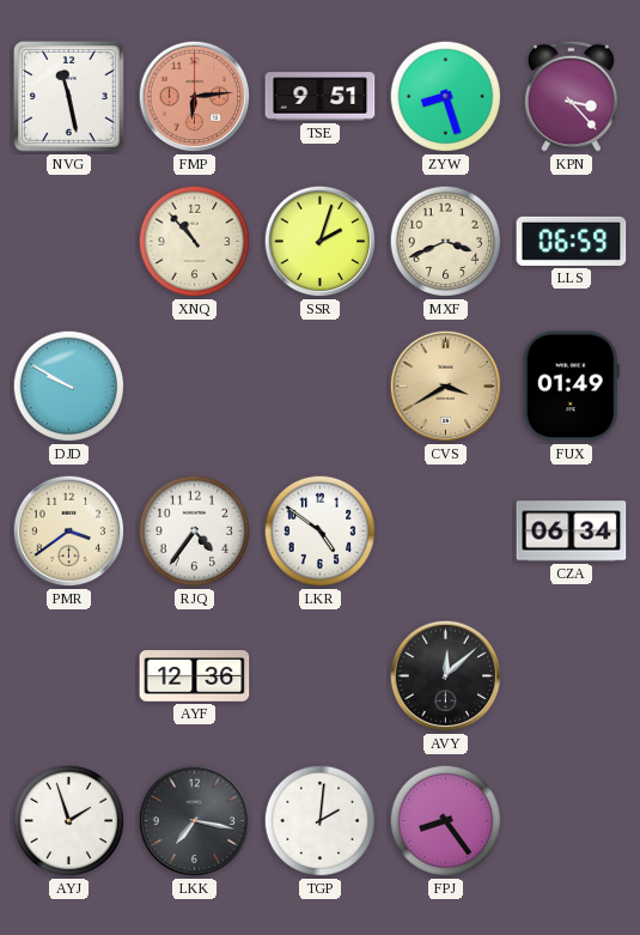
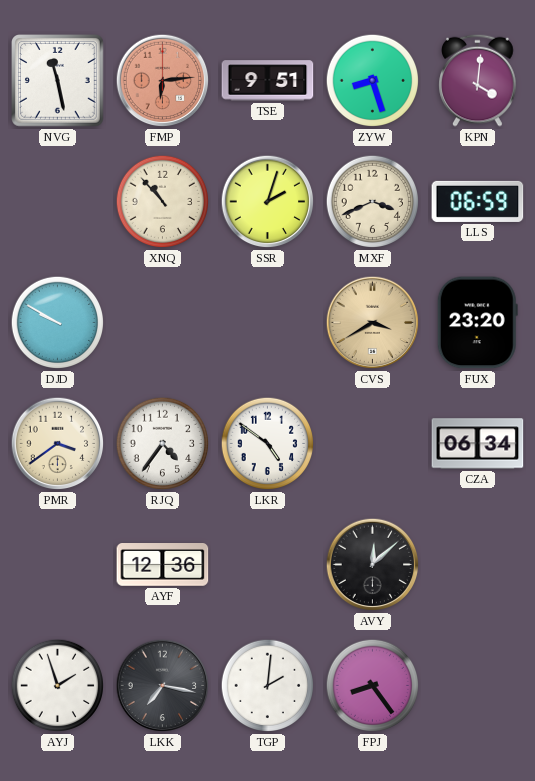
KPN: 3:23 -> 4:01
FUX: 01:49 -> 23:20
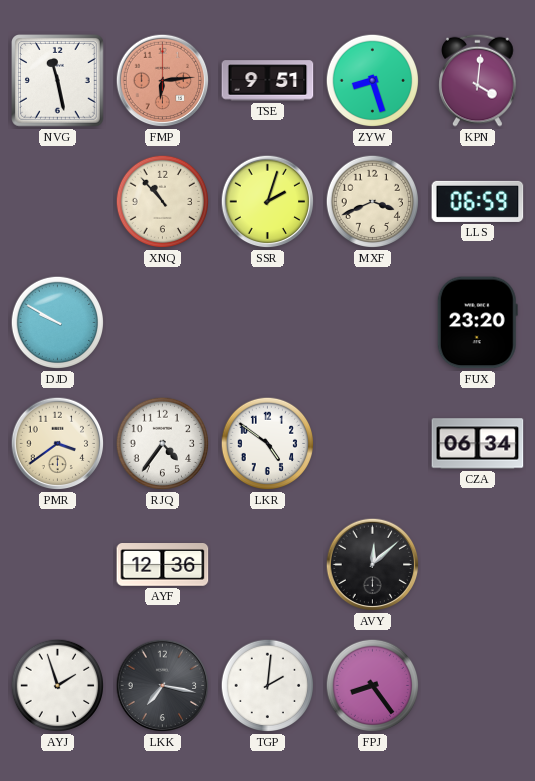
CVS: 3:40 -> none
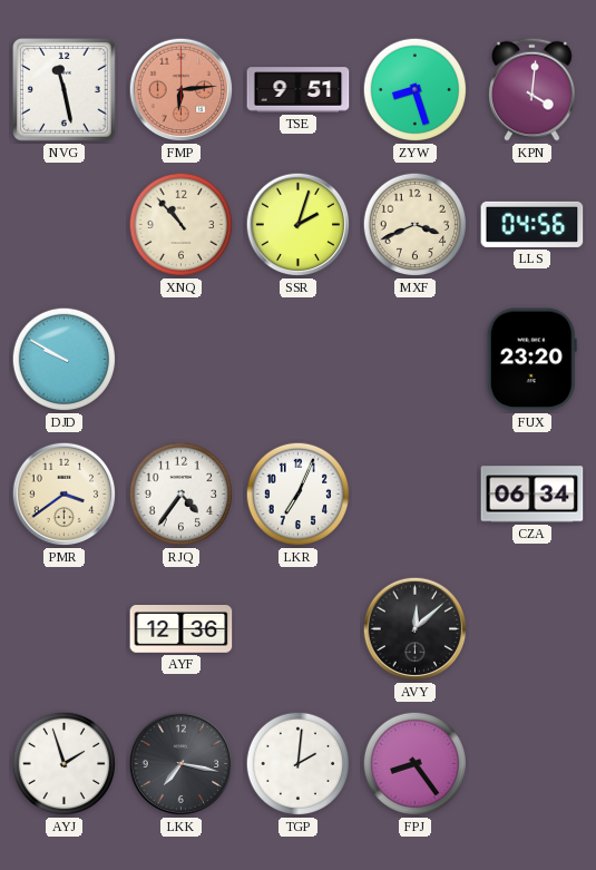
LLS: 06:59 -> 04:56
LKR: 4:51 -> 7:04
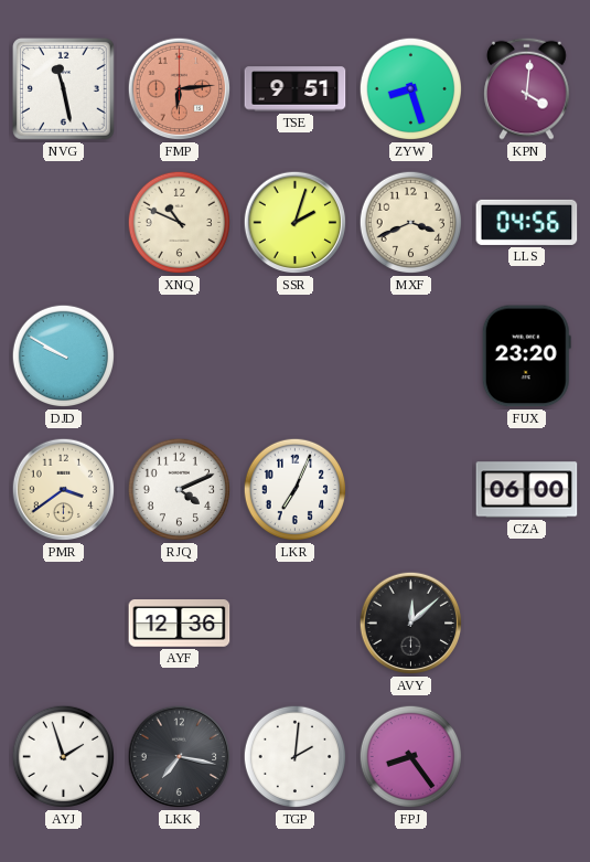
XNQ: 10:53 -> 10:49
RJQ: 4:36 -> 4:11
CZA: 06:34 -> 06:00
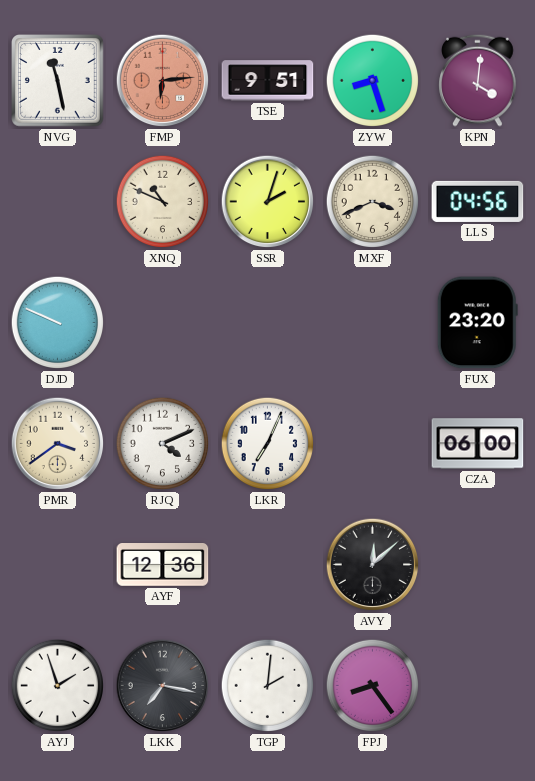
DJD: 9:50 -> 9:49
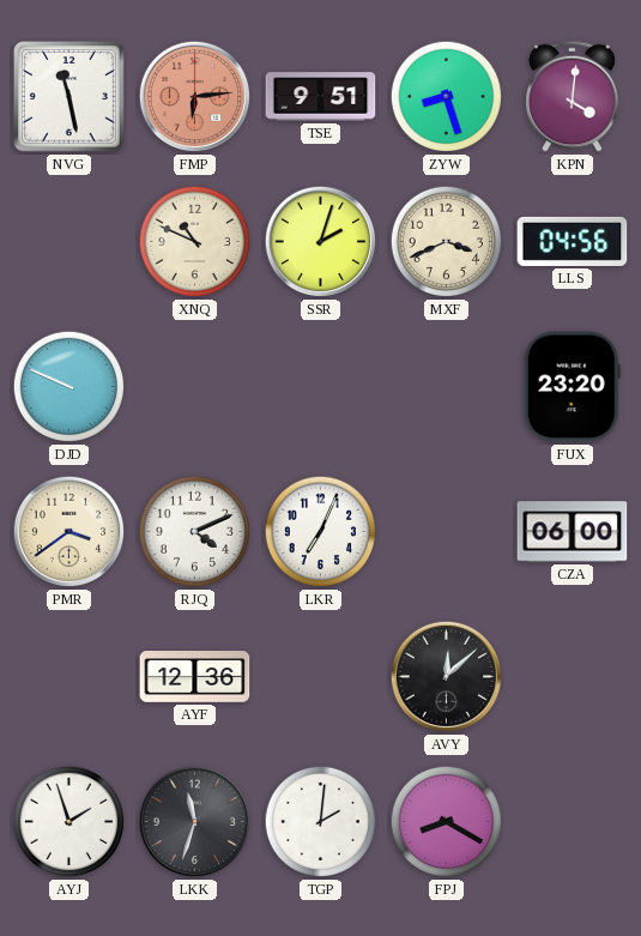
LKK: 7:17 -> 11:33
FPJ: 8:24 -> 8:20
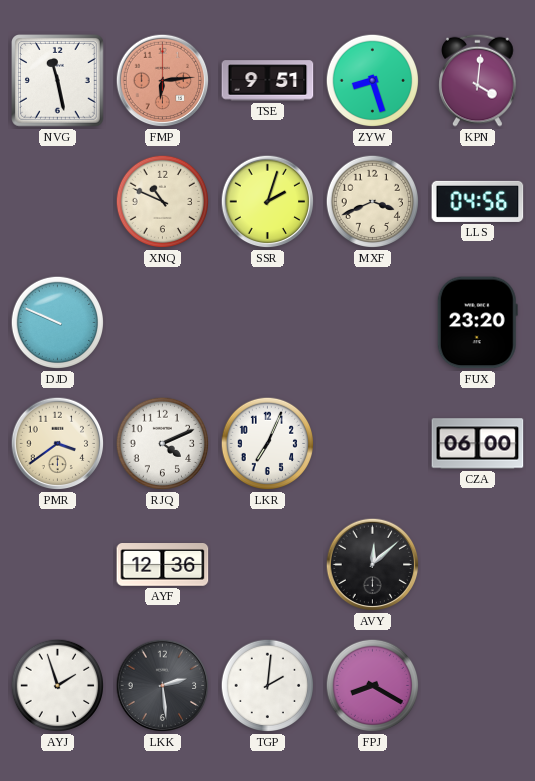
LKK: 11:33 -> 2:29
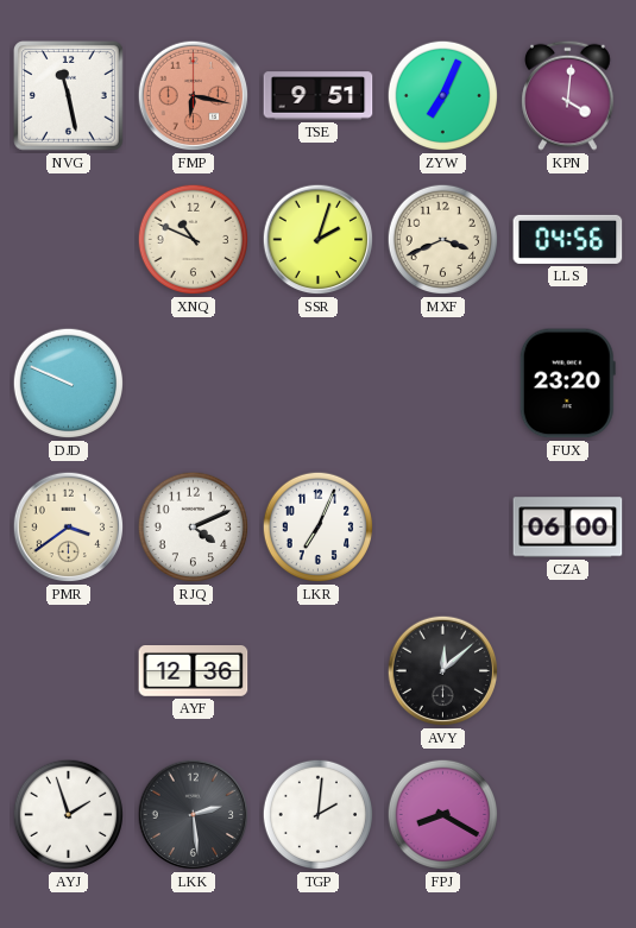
FMP: 6:14 -> 6:17
ZYW: 8:27 -> 7:04
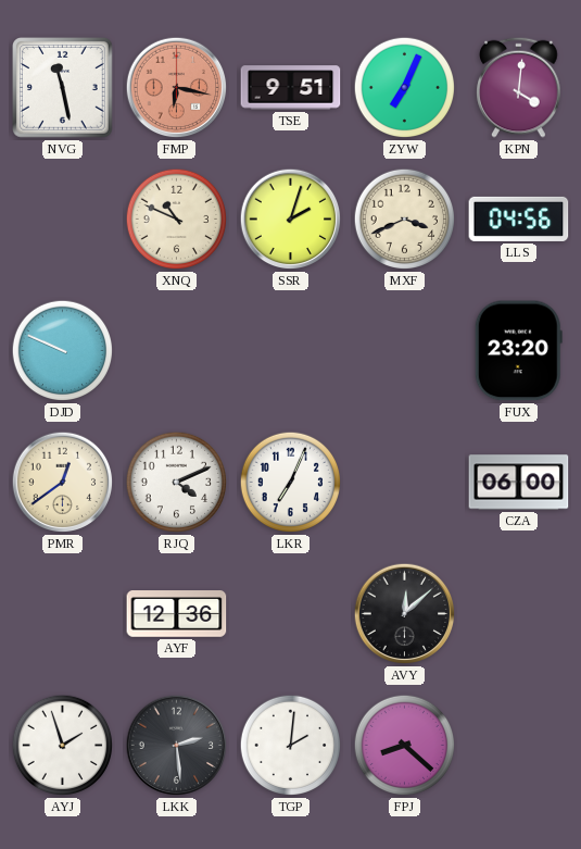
PMR: 3:39 -> 12:39
FPJ: 8:20 -> 8:22
